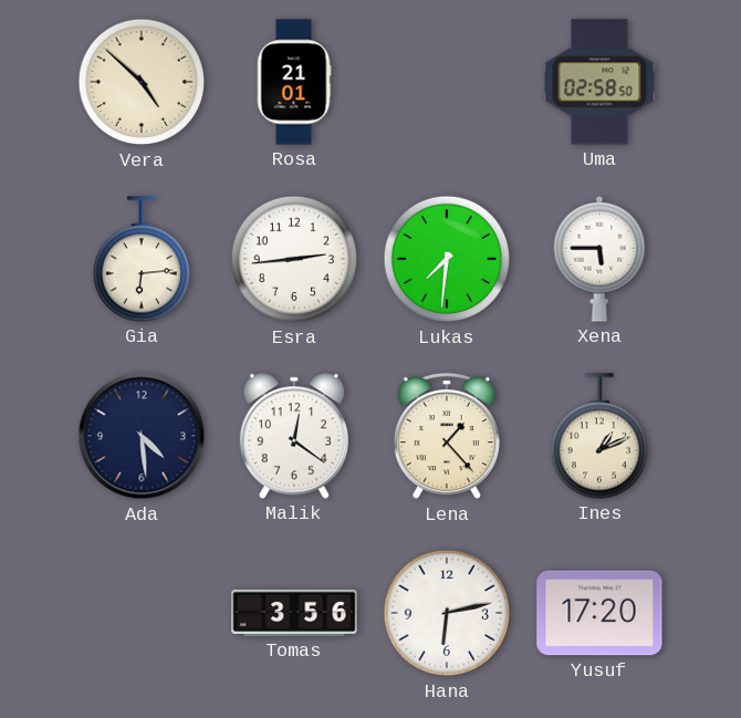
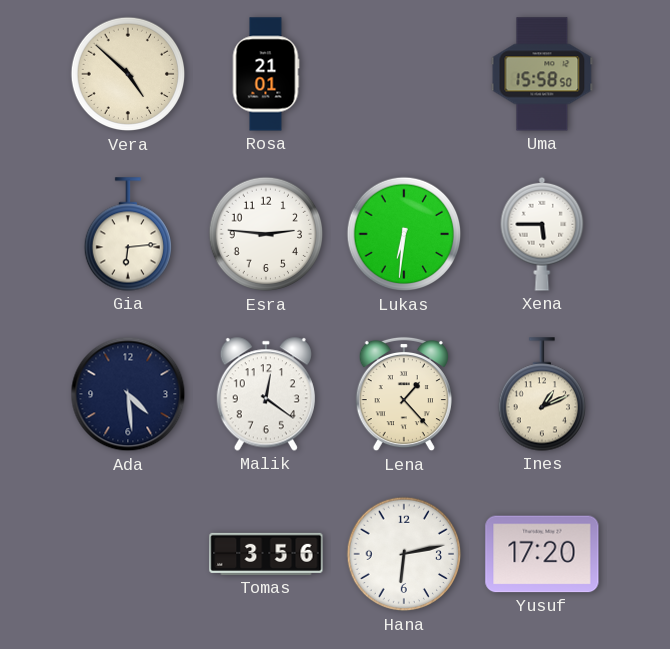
Uma: 02:58 -> 15:58
Esra: 2:44 -> 2:46
Lukas: 7:31 -> 6:31
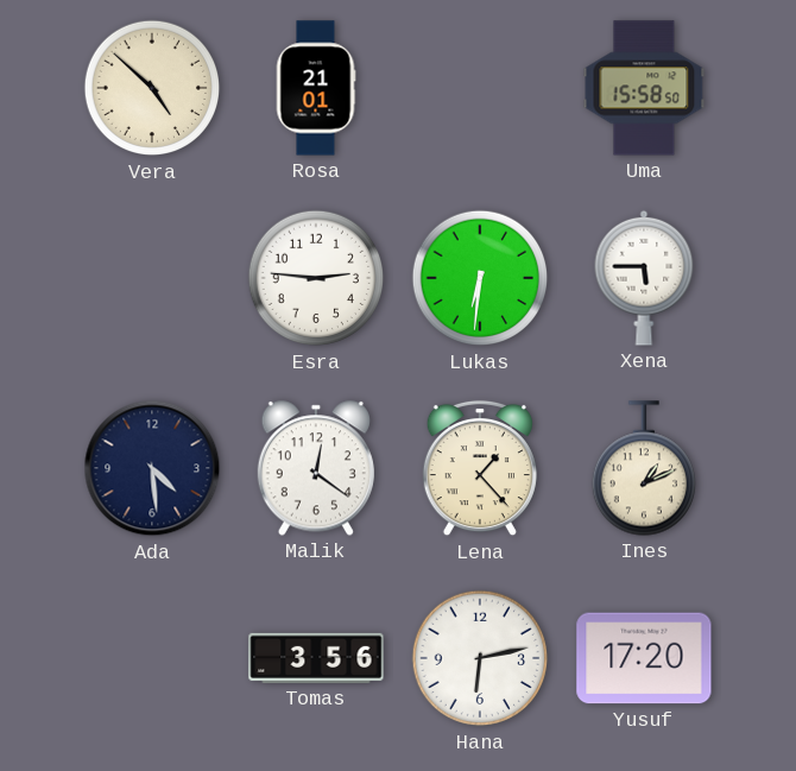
Gia: 6:14 -> none
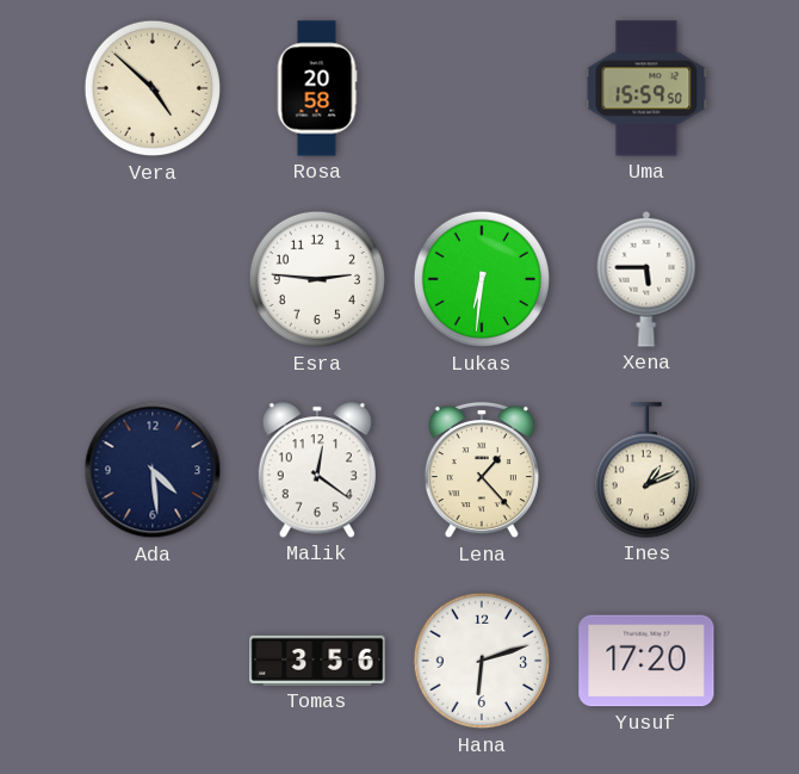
Rosa: 21:01 -> 20:58
Uma: 15:58 -> 15:59
Hana: 6:13 -> 6:12
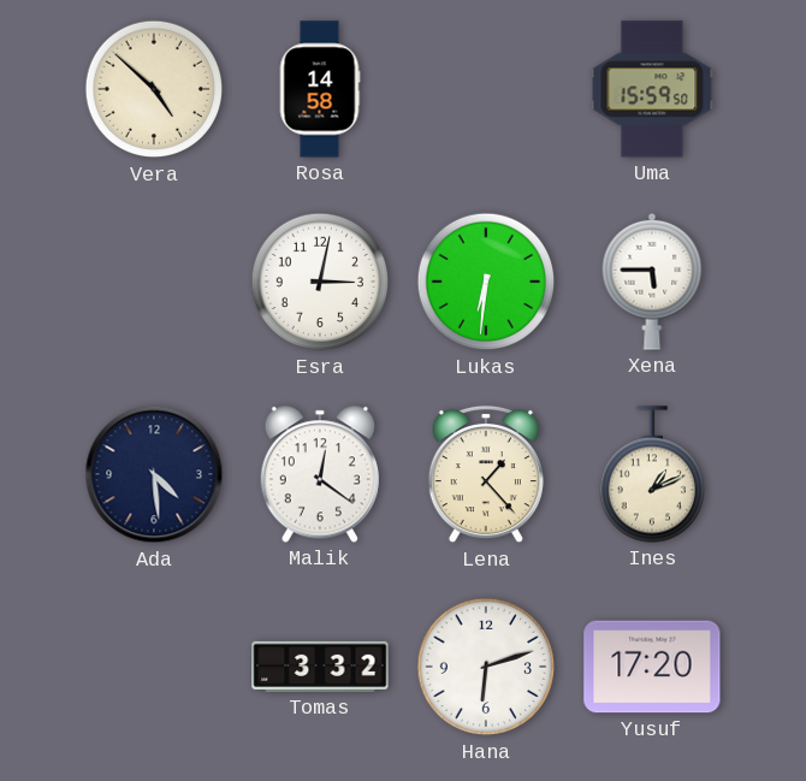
Rosa: 20:58 -> 14:58
Esra: 2:46 -> 3:02
Tomas: 3:56 -> 3:32
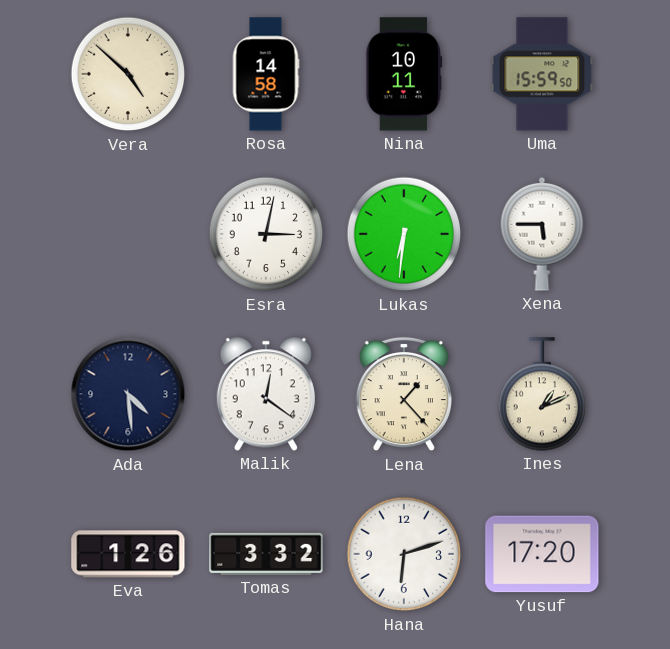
Nina: none -> 10:11
Eva: none -> 1:26
